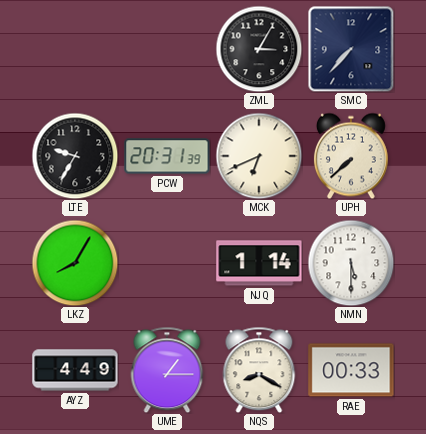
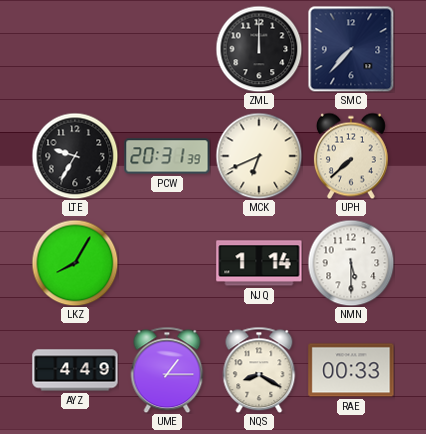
ZML: 3:05 -> 12:00
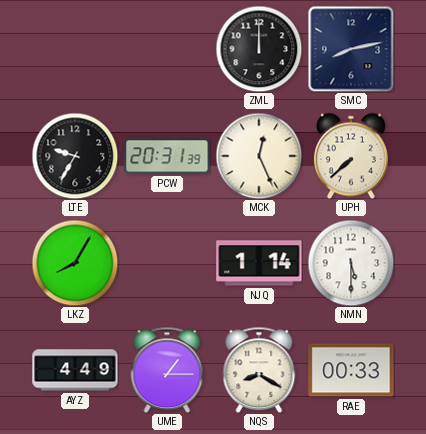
SMC: 7:37 -> 8:13
MCK: 6:41 -> 12:26
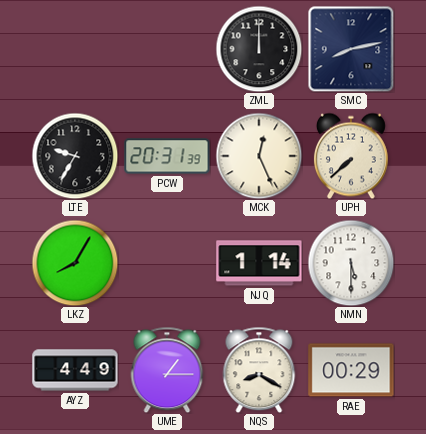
RAE: 00:33 -> 00:29
